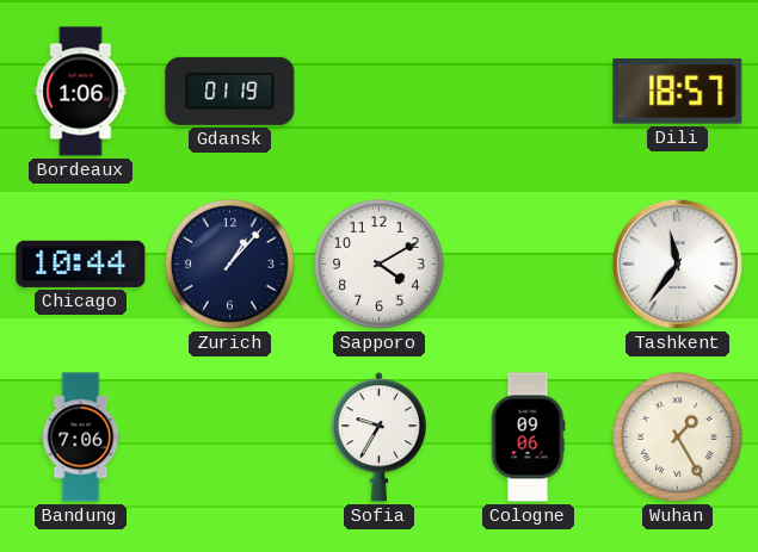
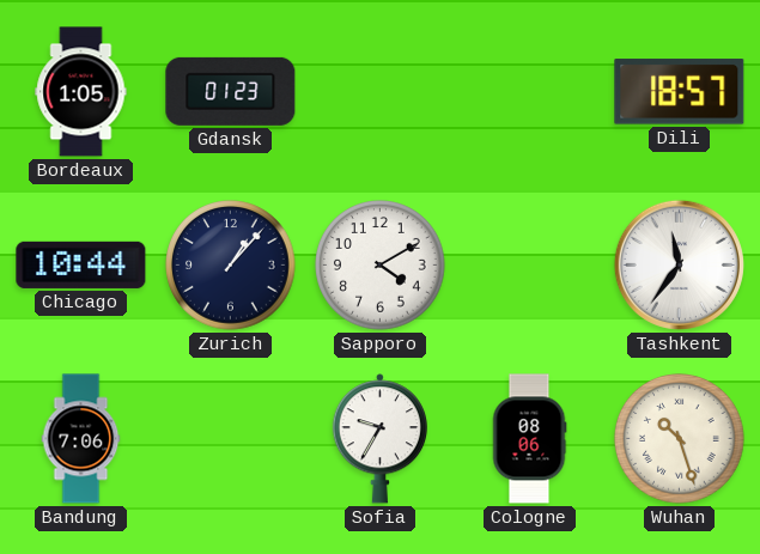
Bordeaux: 1:06 -> 1:05
Gdansk: 01:19 -> 01:23
Cologne: 09:06 -> 08:06
Wuhan: 1:25 -> 10:27
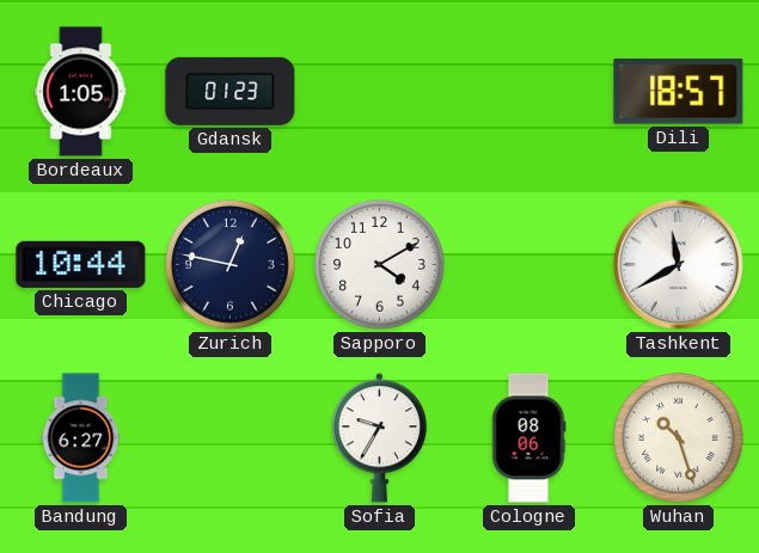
Zurich: 1:07 -> 12:47
Tashkent: 11:36 -> 11:40
Bandung: 7:06 -> 6:27
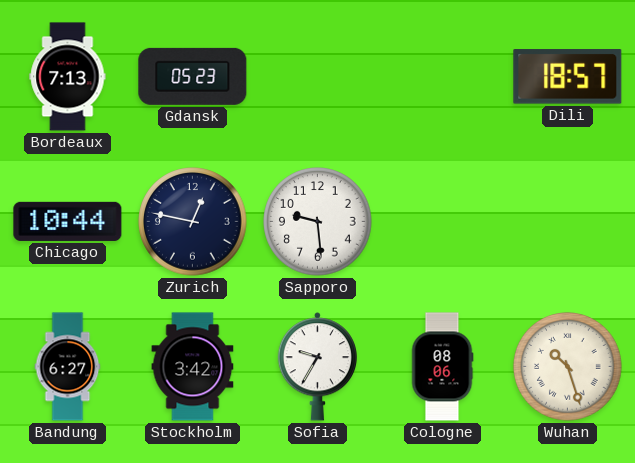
Bordeaux: 1:05 -> 7:13
Gdansk: 01:23 -> 05:23
Sapporo: 4:10 -> 9:29
Tashkent: 11:40 -> none
Stockholm: none -> 3:42
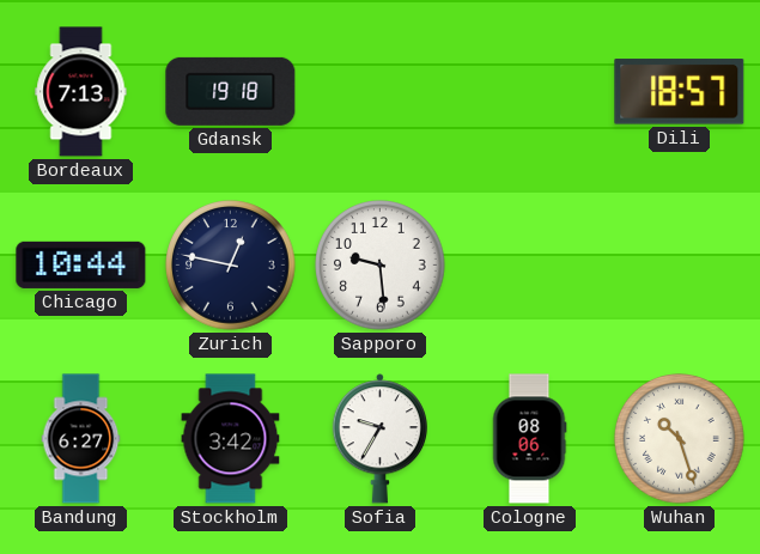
Gdansk: 05:23 -> 19:18
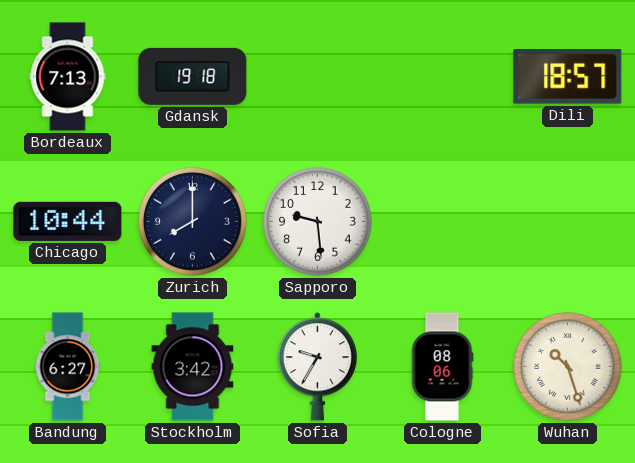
Zurich: 12:47 -> 8:00
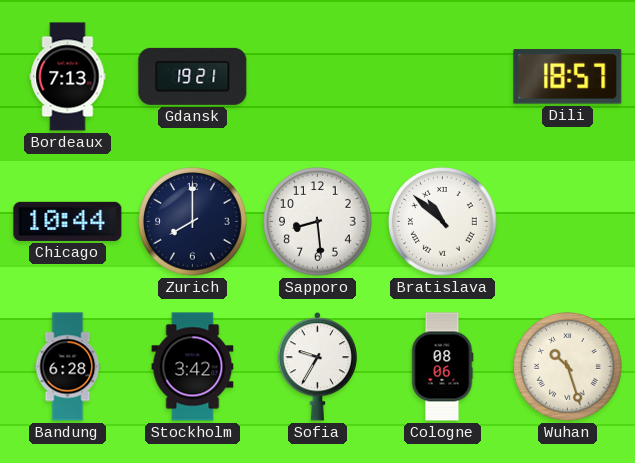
Gdansk: 19:18 -> 19:21
Sapporo: 9:29 -> 8:29
Bratislava: none -> 10:52
Bandung: 6:27 -> 6:28
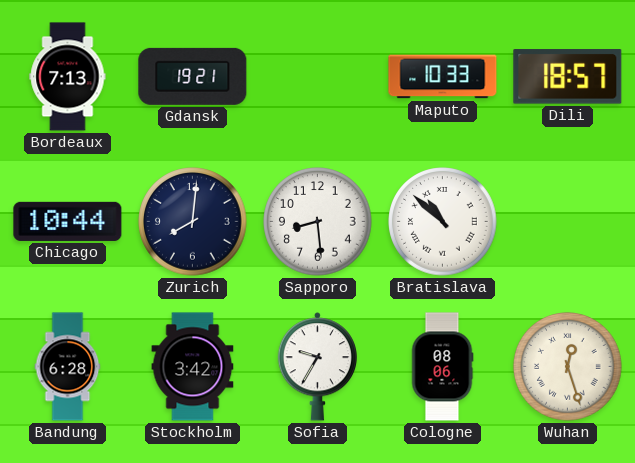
Maputo: none -> 10:33
Zurich: 8:00 -> 8:01
Wuhan: 10:27 -> 12:27
